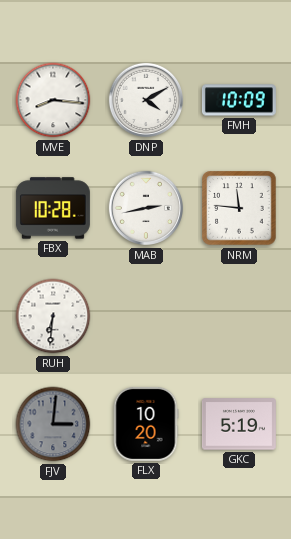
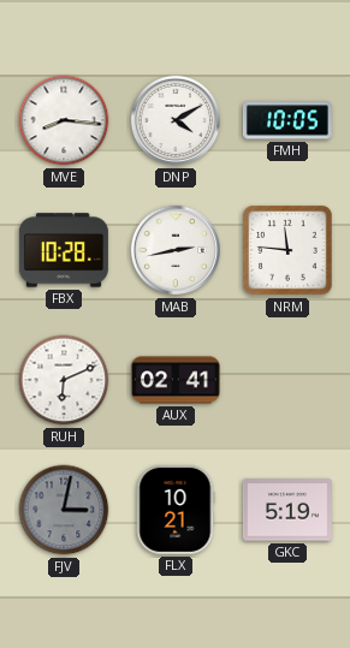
FMH: 10:09 -> 10:05
RUH: 6:31 -> 6:11
AUX: none -> 02:41
FJV: 3:01 -> 3:02
FLX: 10:20 -> 10:21
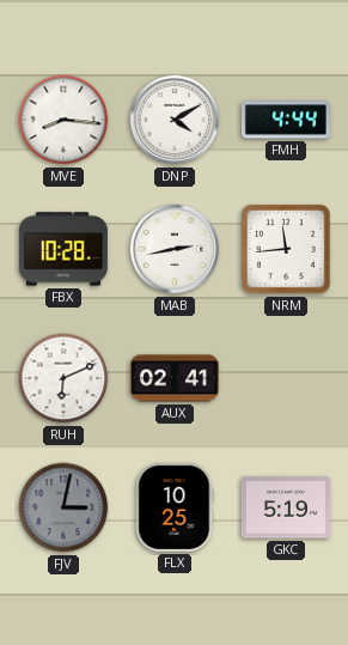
FMH: 10:05 -> 4:44
NRM: 11:46 -> 11:44
FLX: 10:21 -> 10:25
